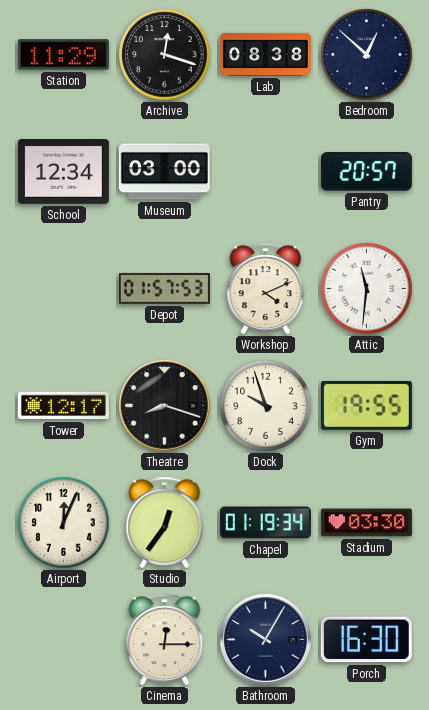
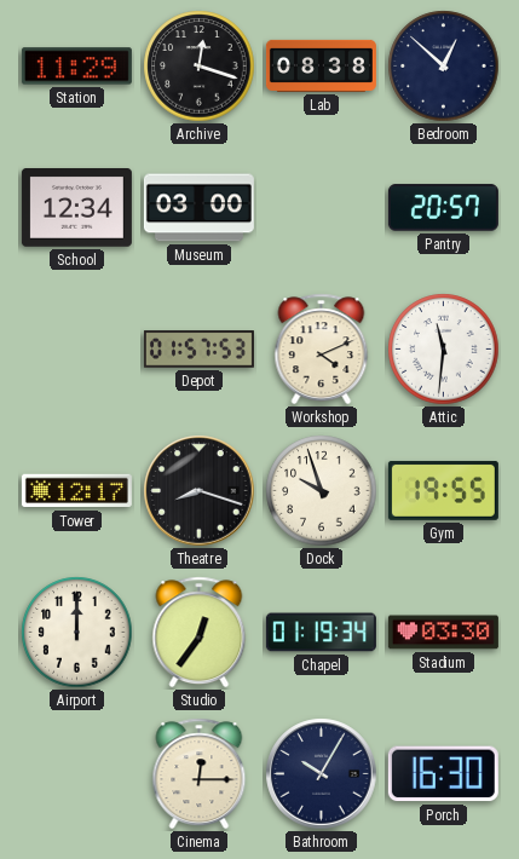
Airport: 12:04 -> 12:00
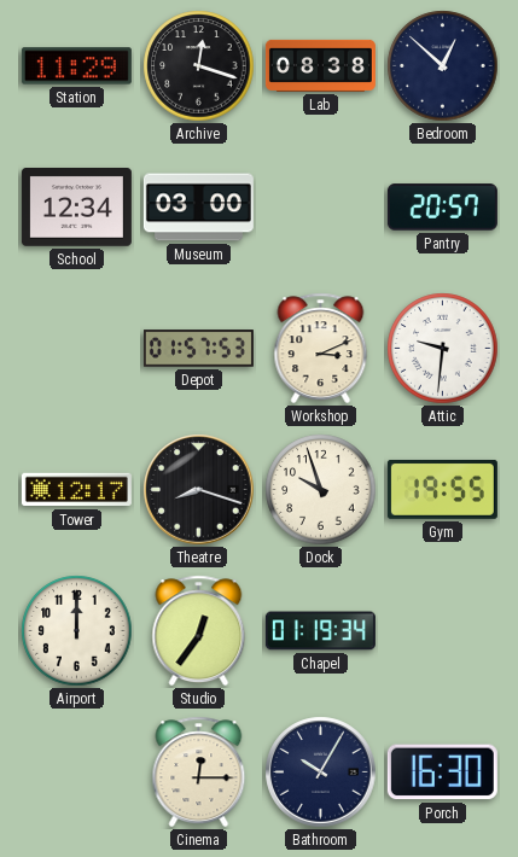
Workshop: 4:11 -> 3:11
Attic: 11:31 -> 9:31
Stadium: 03:30 -> none
